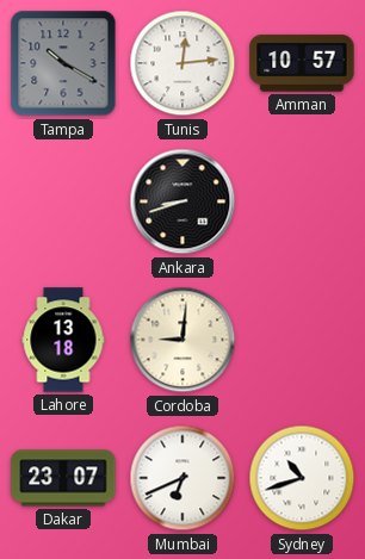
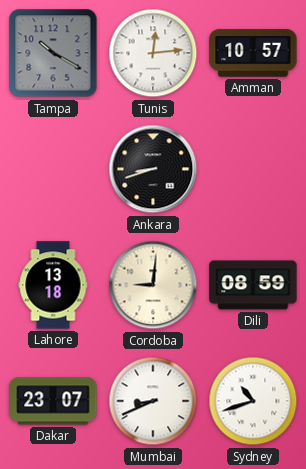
Dili: none -> 08:59
Mumbai: 6:41 -> 8:41
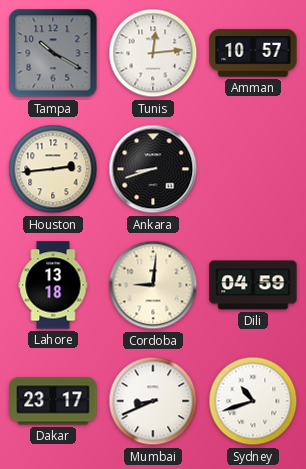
Houston: none -> 2:44
Dili: 08:59 -> 04:59
Dakar: 23:07 -> 23:17
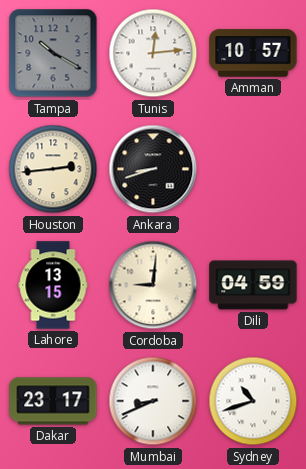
Lahore: 13:18 -> 13:15
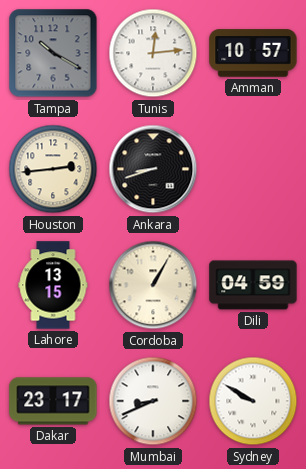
Cordoba: 9:01 -> 1:05
Sydney: 10:42 -> 9:50
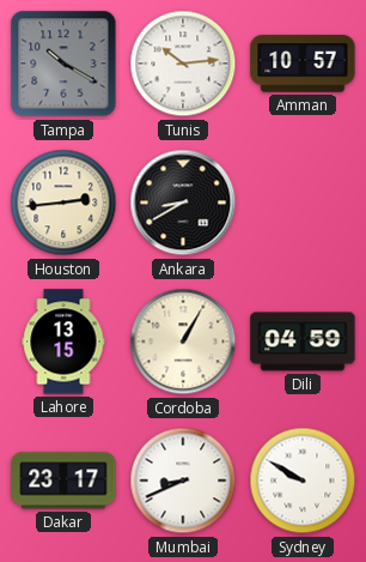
Tunis: 12:14 -> 10:14
Ankara: 8:42 -> 8:40
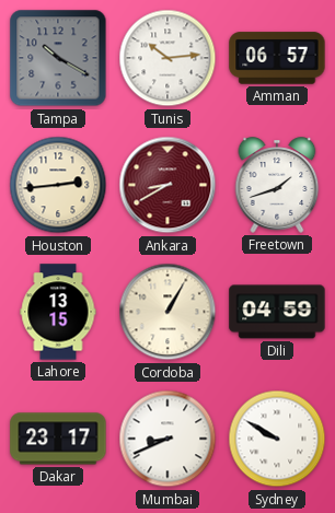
Amman: 10:57 -> 06:57
Ankara dial: black -> burgundy
Freetown: none -> 1:42
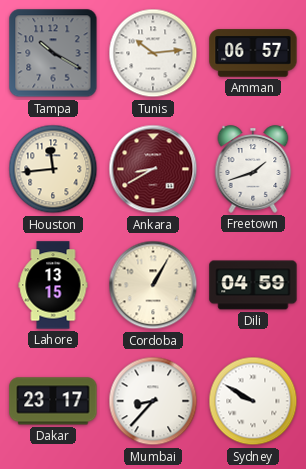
Houston: 2:44 -> 11:44
Mumbai: 8:41 -> 8:37
